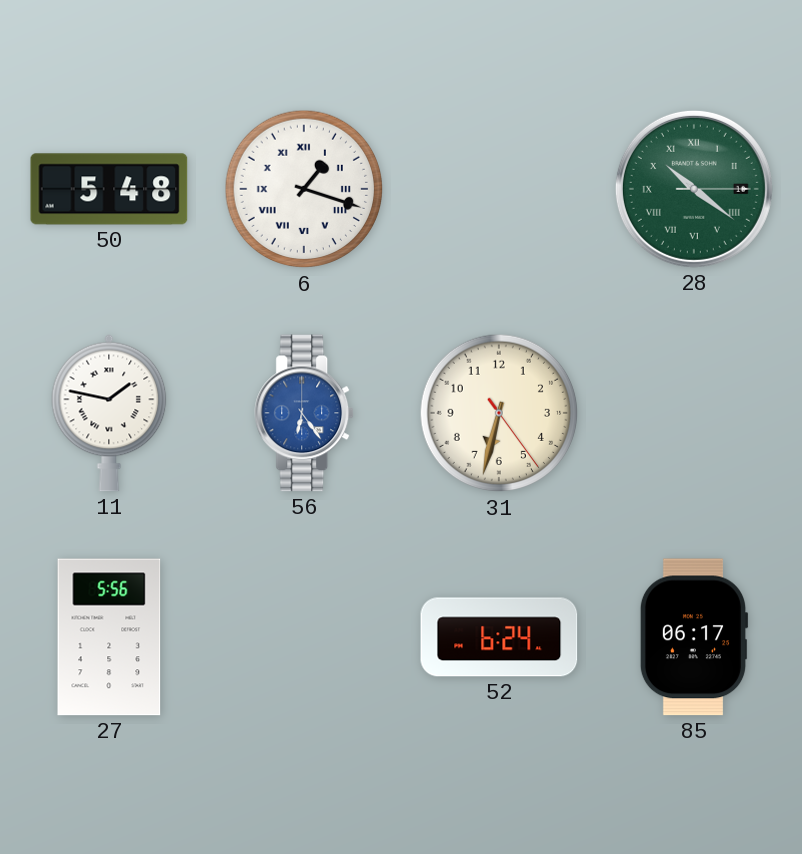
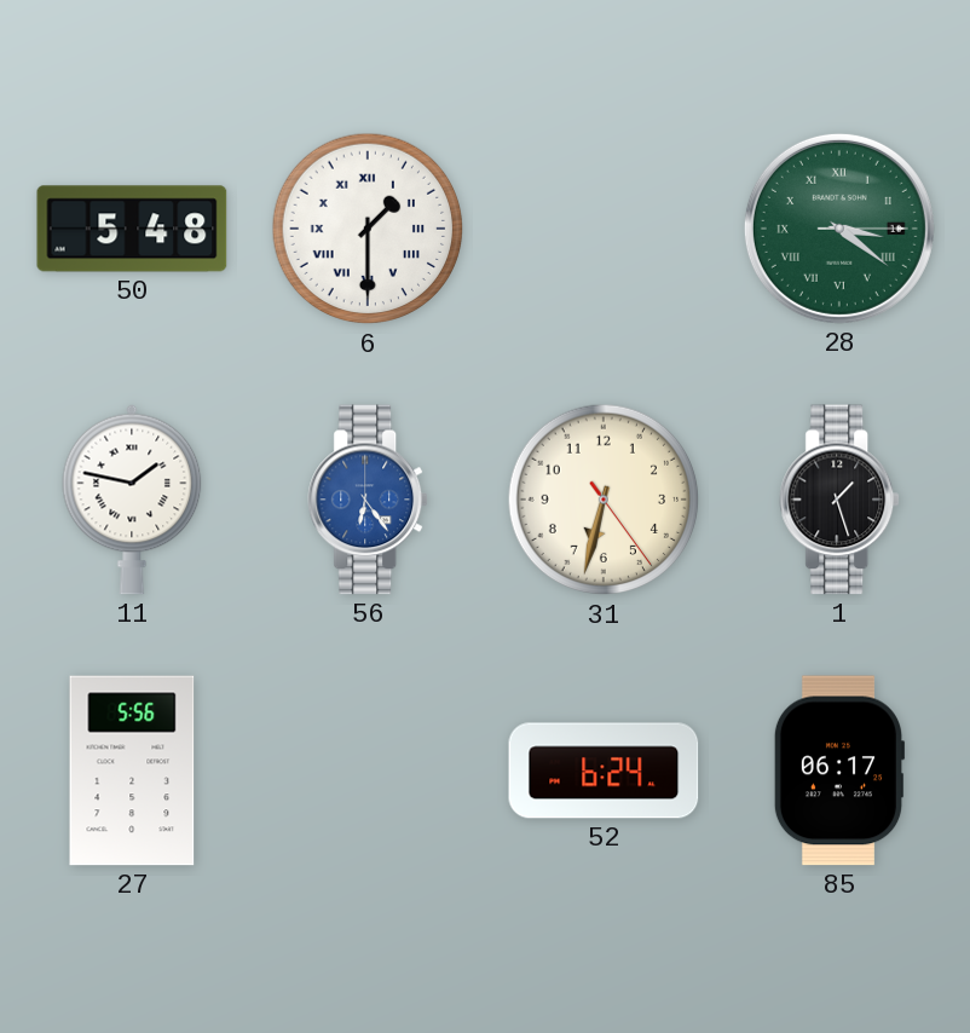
6: 1:18 -> 1:30
28: 10:21 -> 3:21
1: none -> 1:27
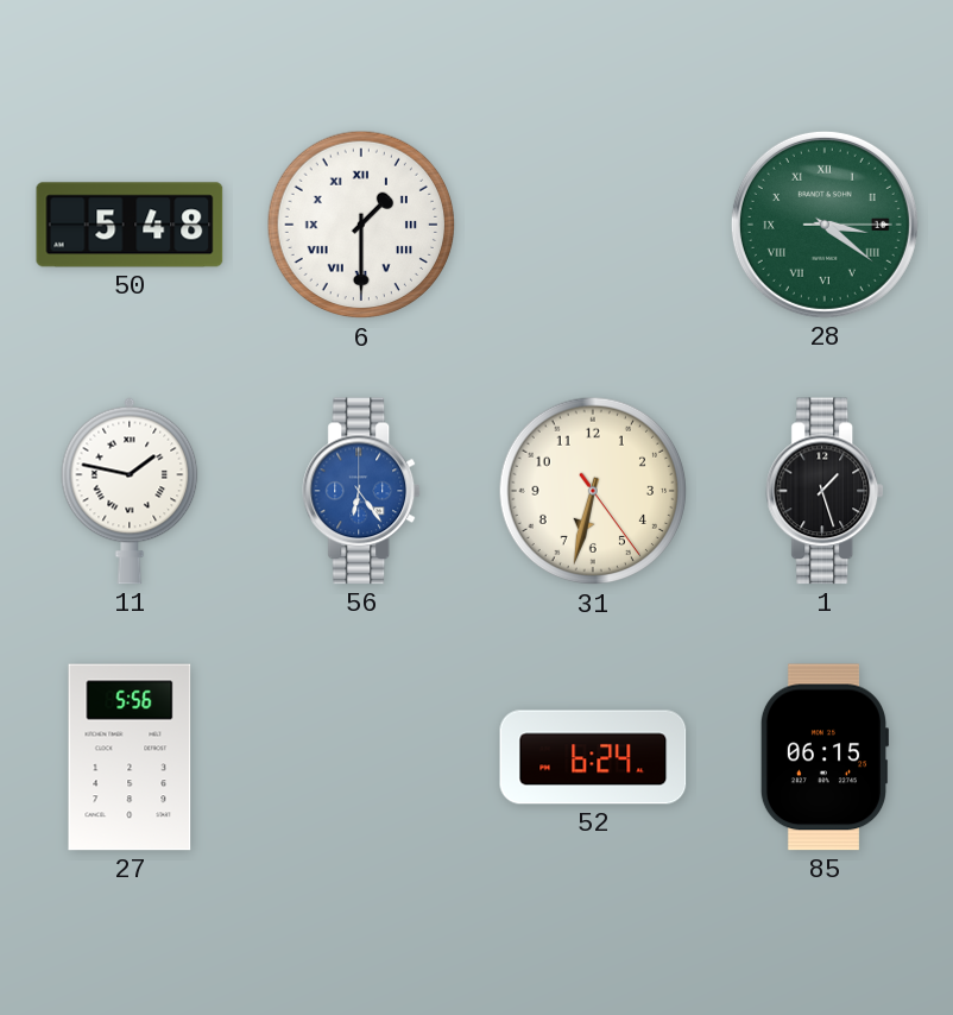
85: 06:17 -> 06:15
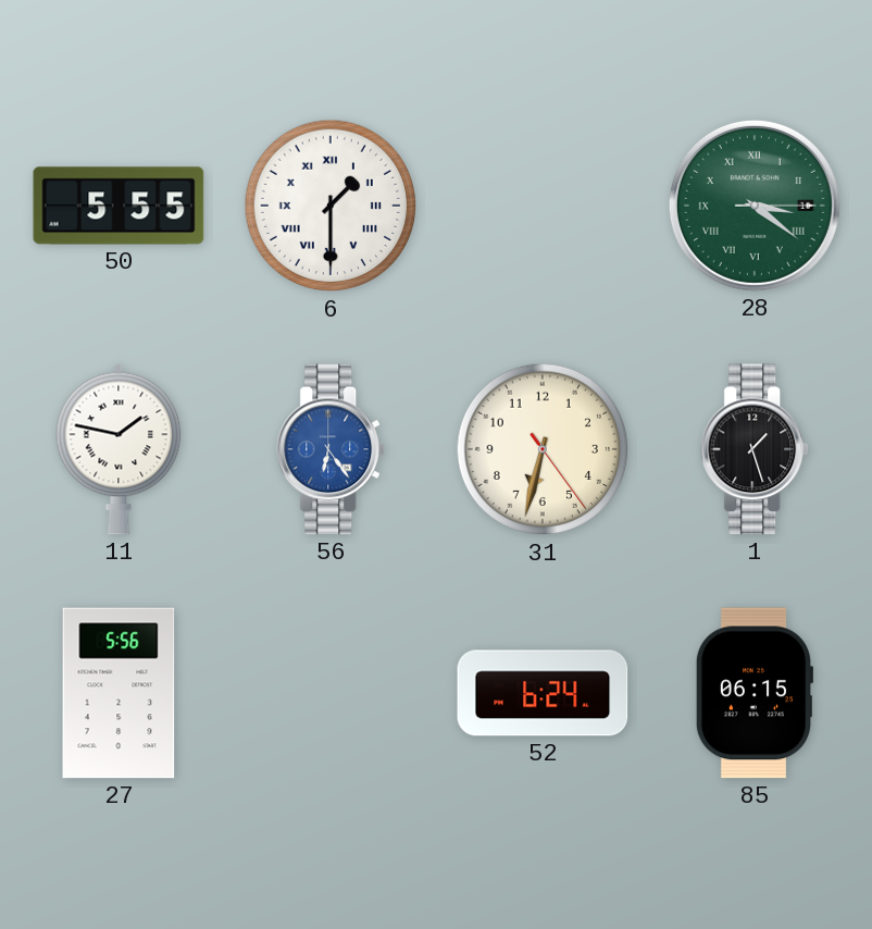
50: 5:48 -> 5:55
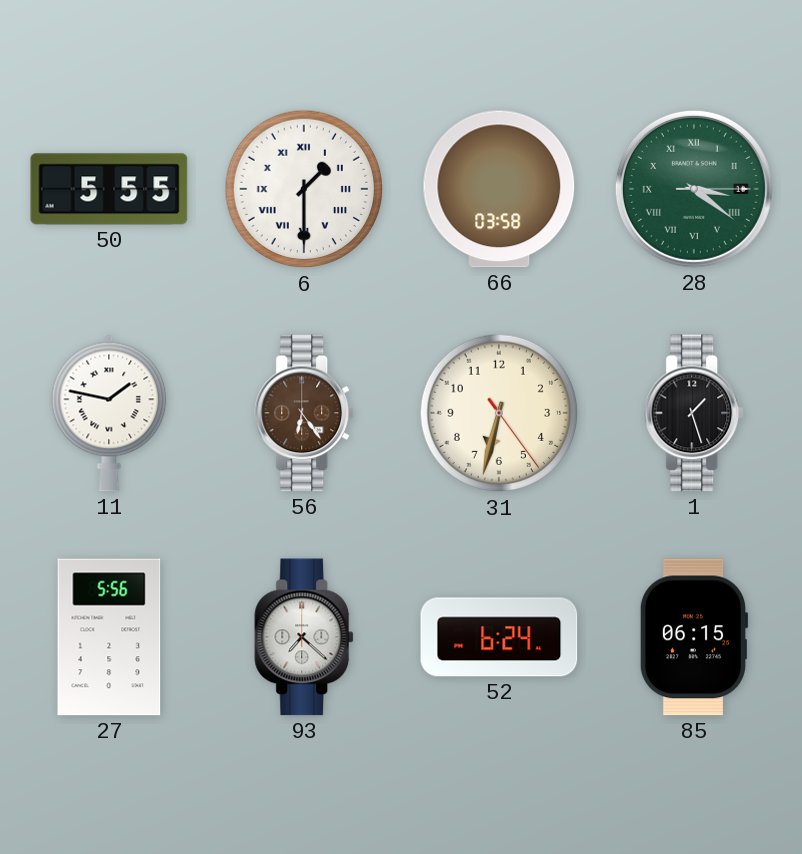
66: none -> 03:58
56 dial: blue -> brown
93: none -> 7:22
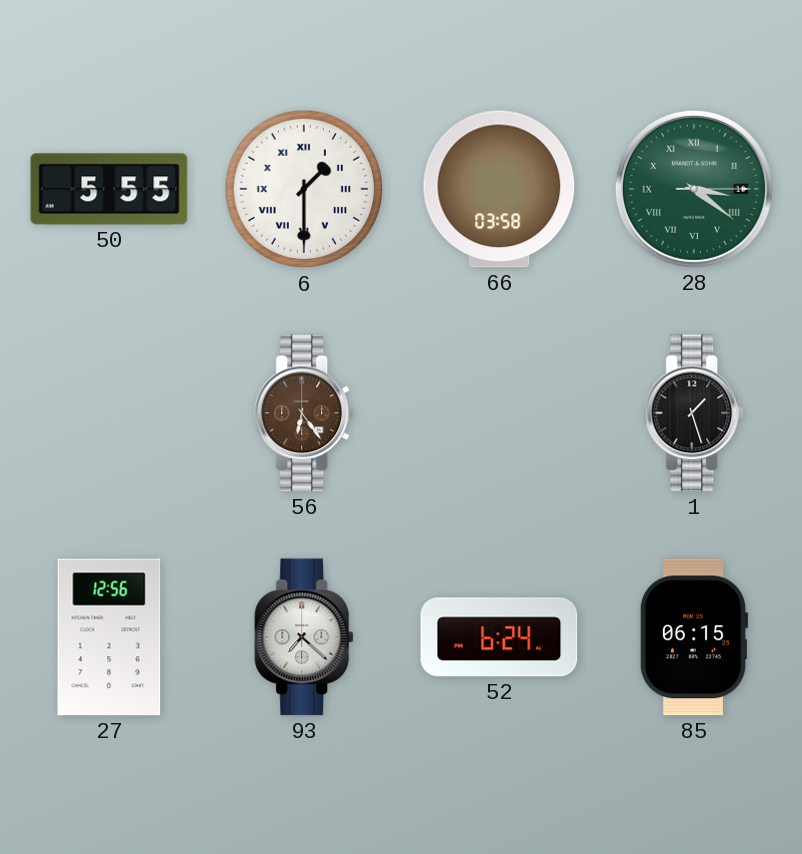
11: 1:47 -> none
31: 6:32 -> none
27: 5:56 -> 12:56
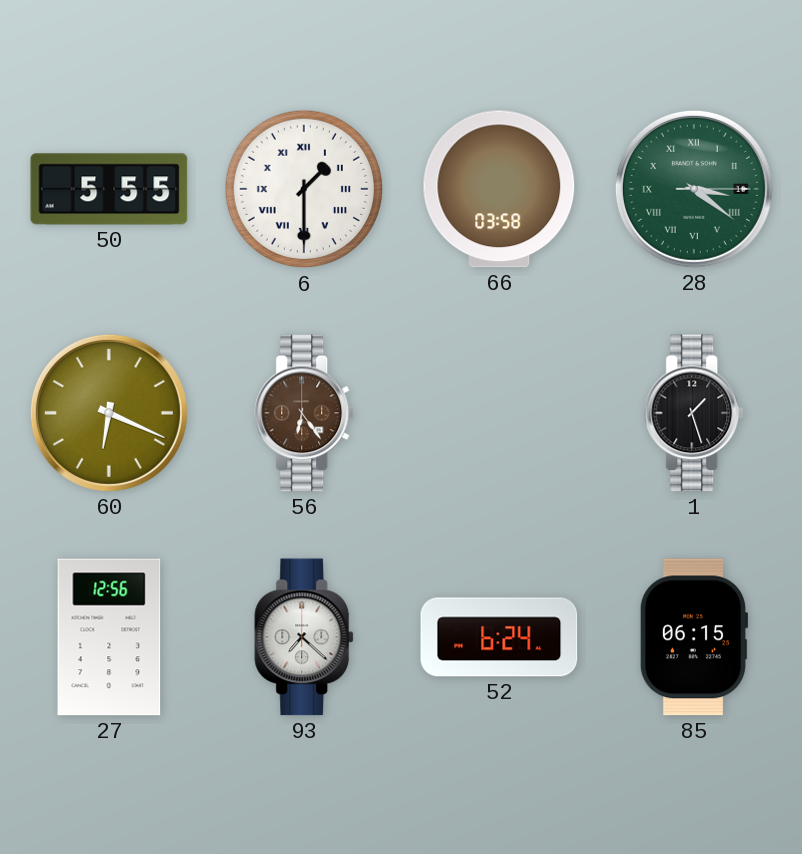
60: none -> 6:19
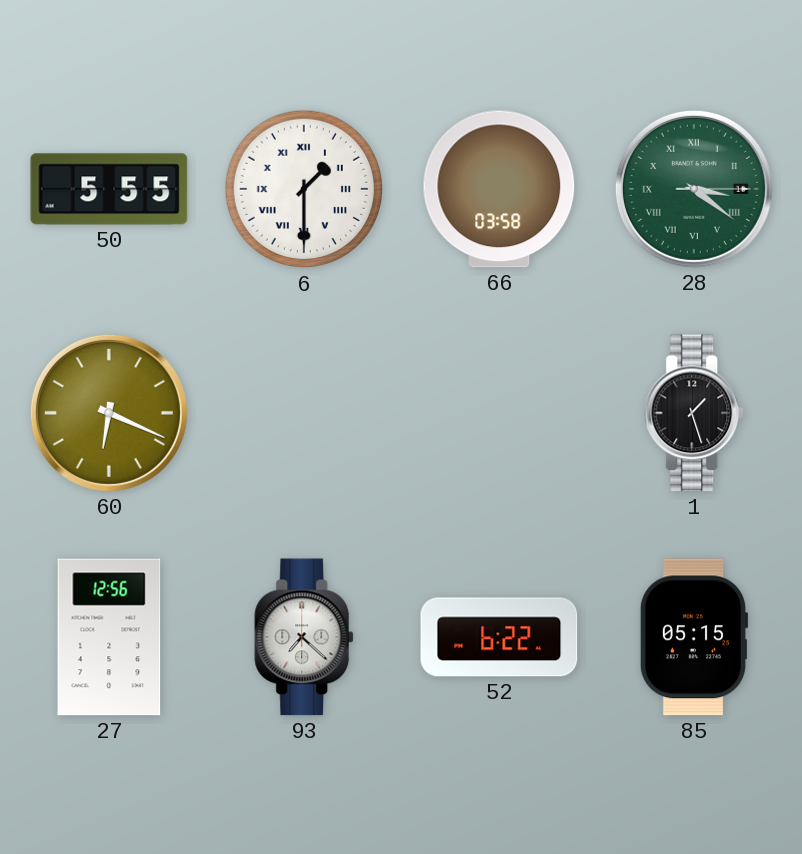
56: 6:24 -> none
52: 6:24 -> 6:22
85: 06:15 -> 05:15
